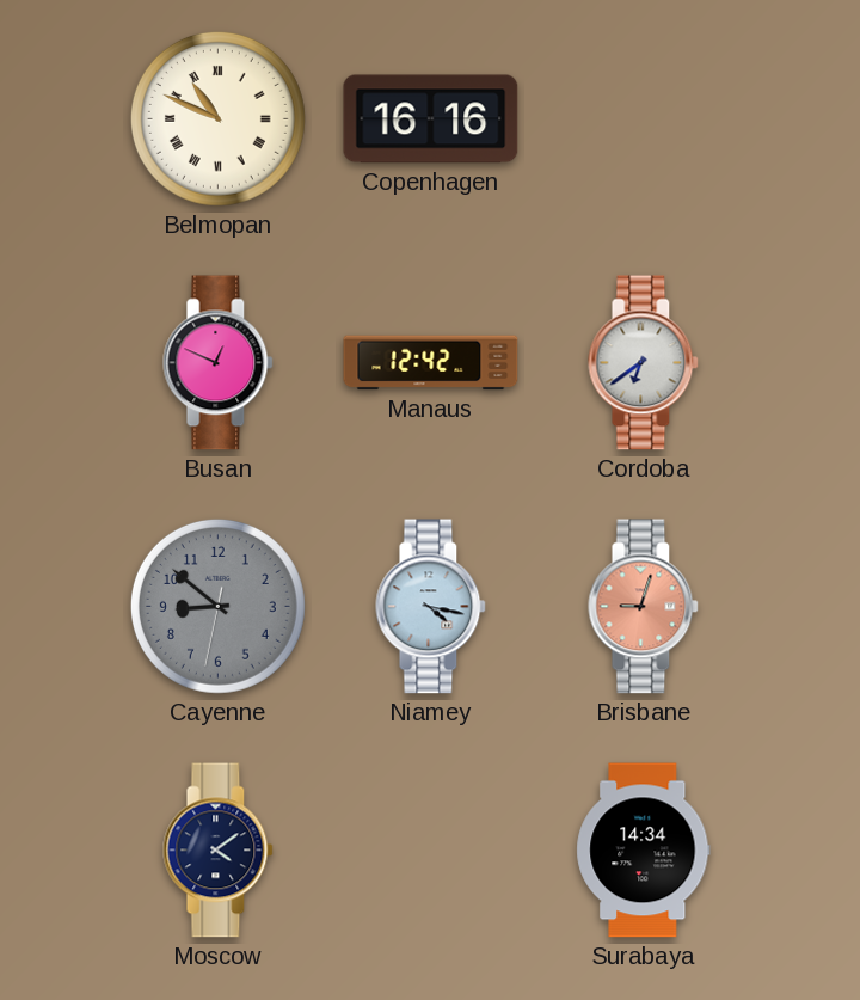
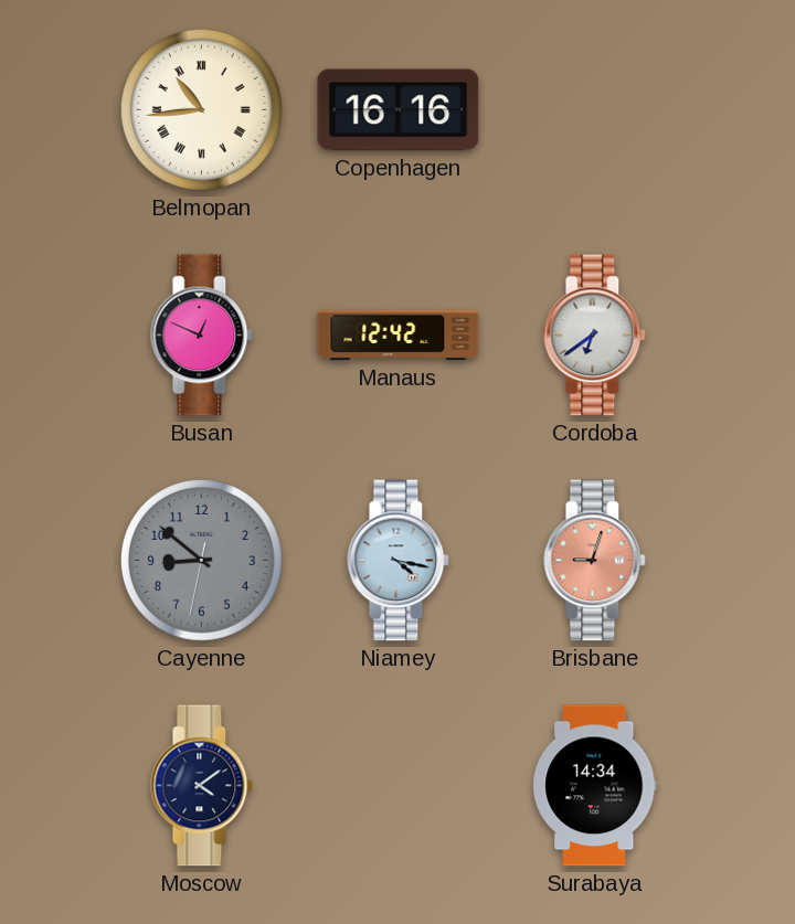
Belmopan: 10:49 -> 10:44
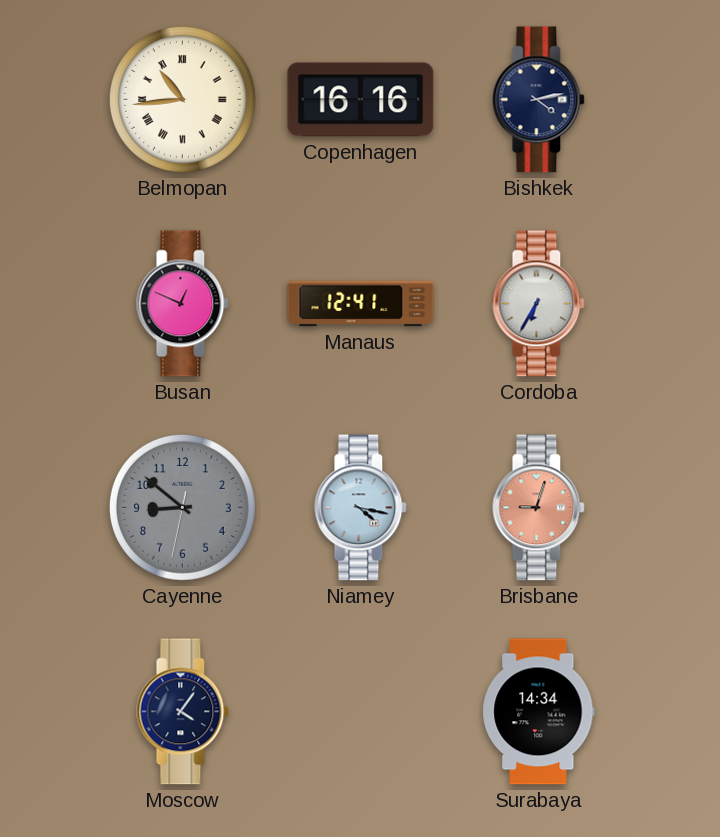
Bishkek: none -> 4:13
Manaus: 12:42 -> 12:41
Cordoba: 6:39 -> 6:35
Moscow: 4:09 -> 4:06
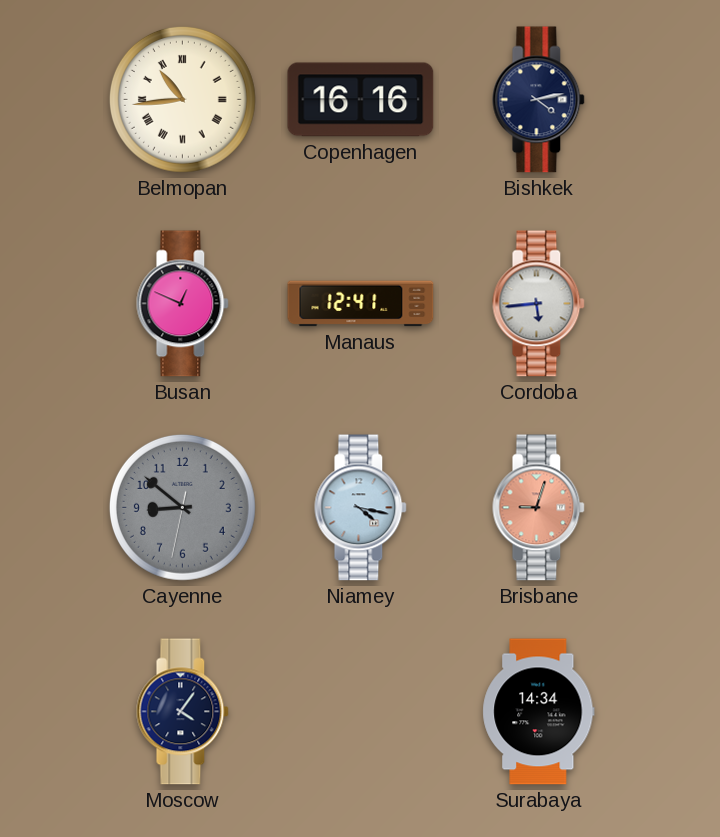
Cordoba: 6:35 -> 5:44
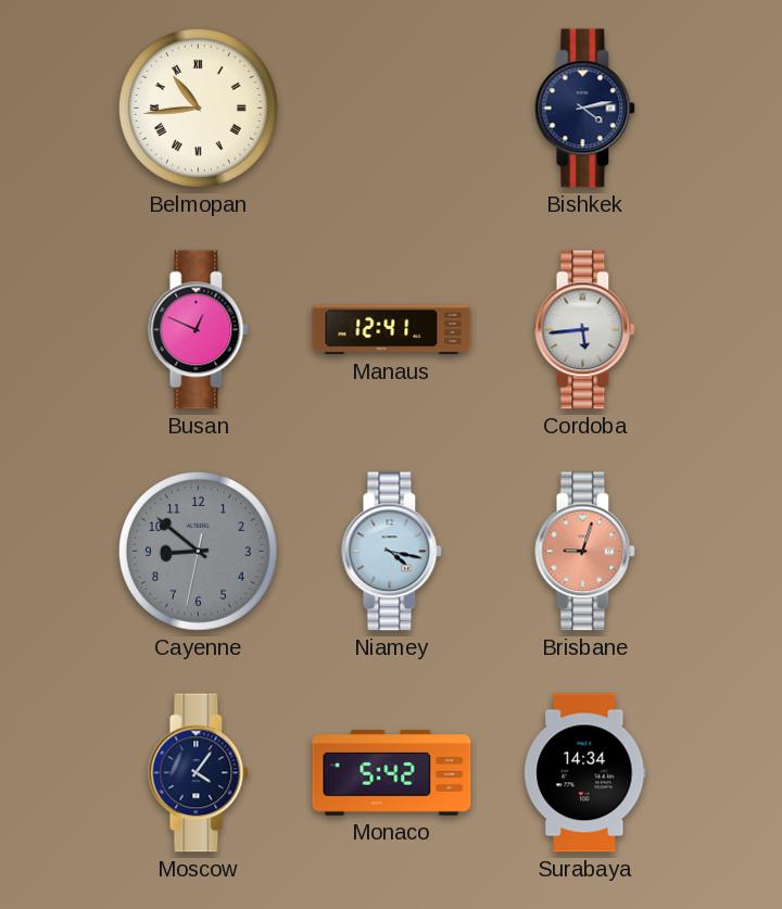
Copenhagen: 16:16 -> none
Monaco: none -> 5:42
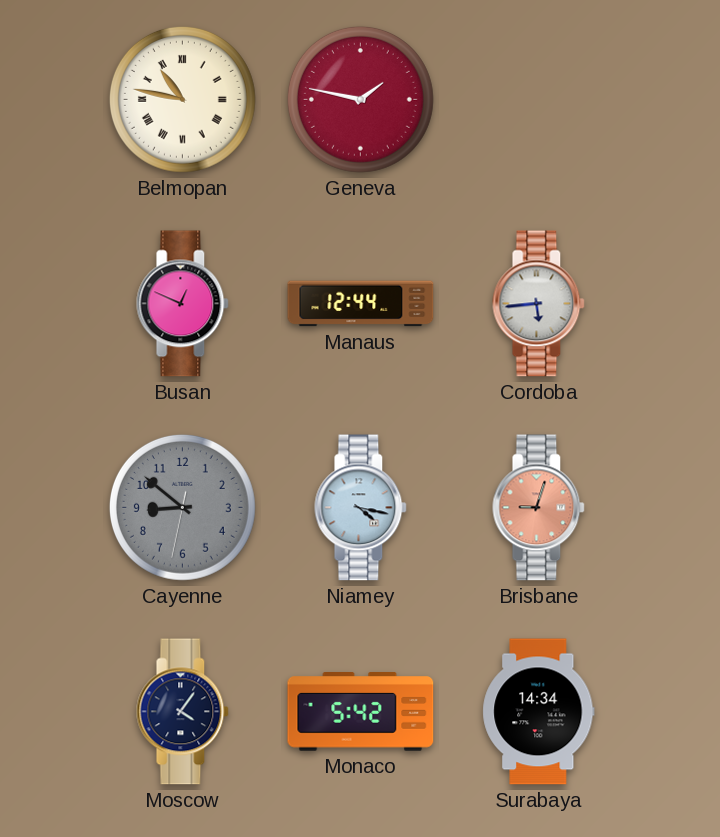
Belmopan: 10:44 -> 10:47
Geneva: none -> 1:47
Bishkek: 4:13 -> none
Manaus: 12:41 -> 12:44
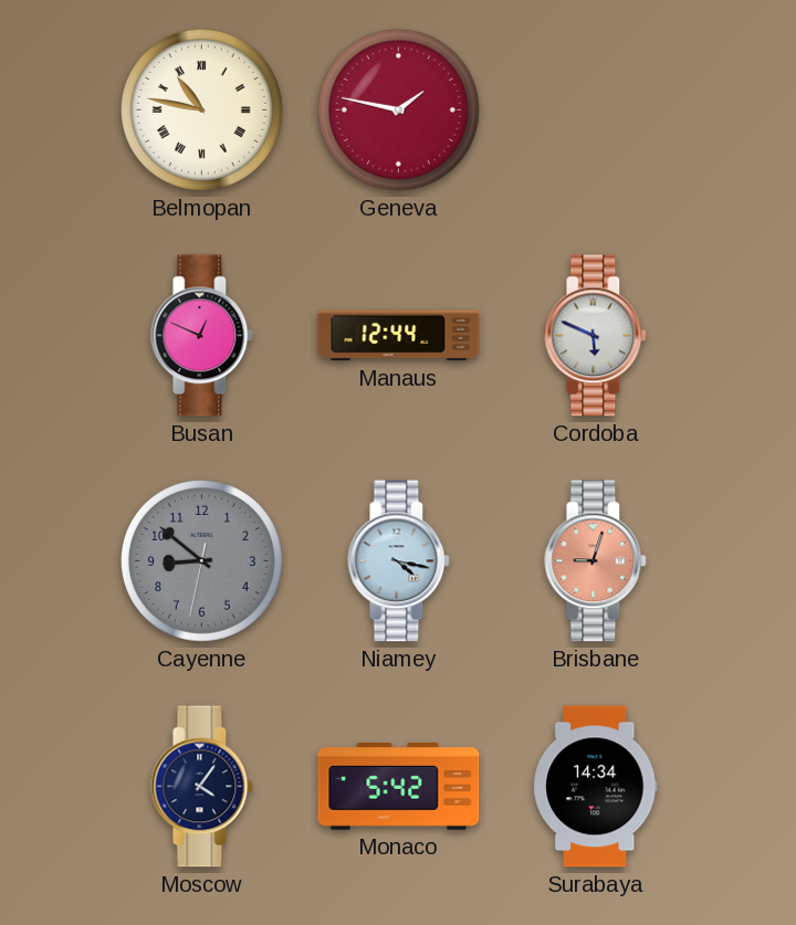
Cordoba: 5:44 -> 5:49
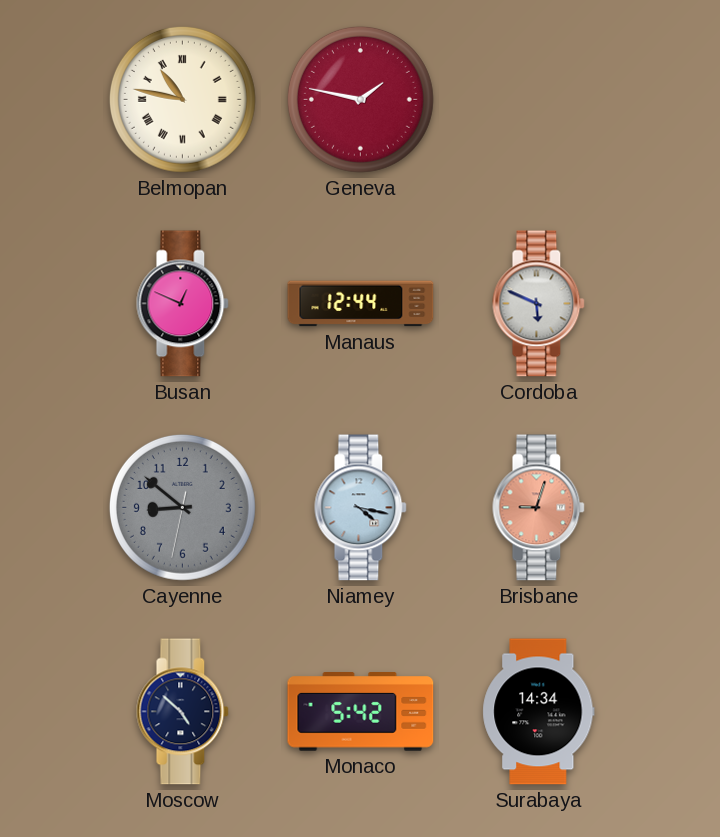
Moscow: 4:06 -> 4:52
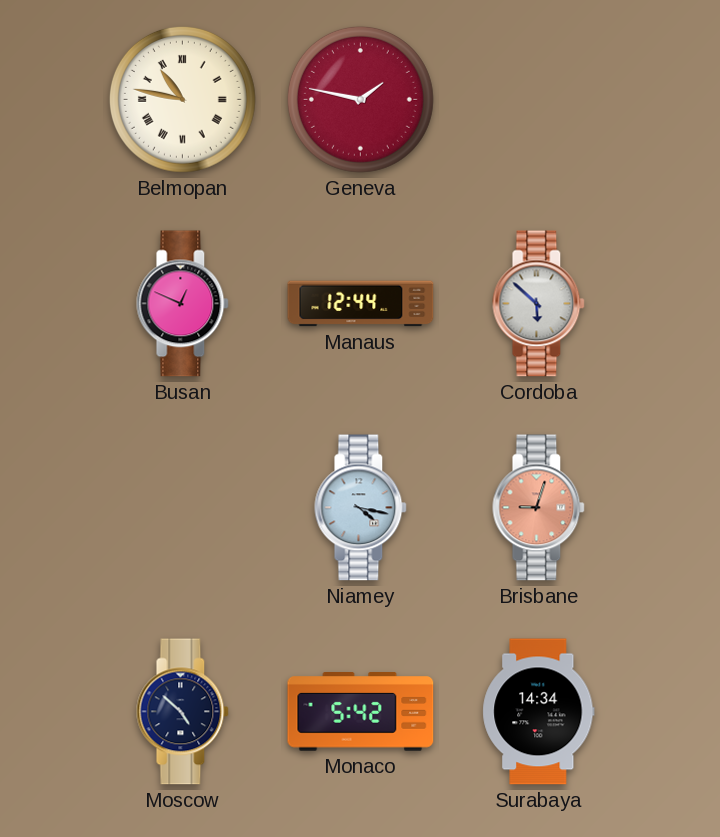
Cordoba: 5:49 -> 5:52
Cayenne: 8:51 -> none
